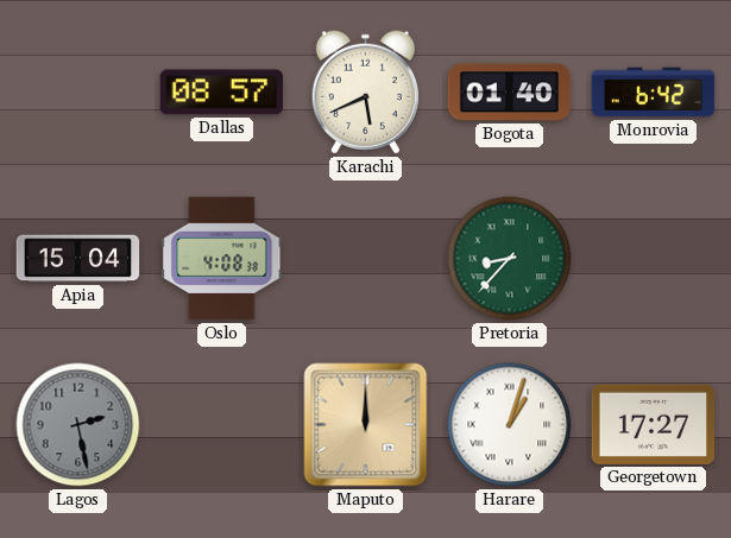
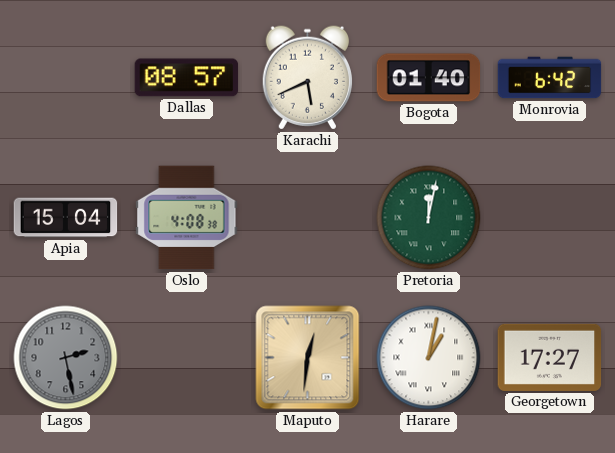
Pretoria: 8:37 -> 12:02
Maputo: 12:00 -> 12:31
Harare: 1:03 -> 1:02
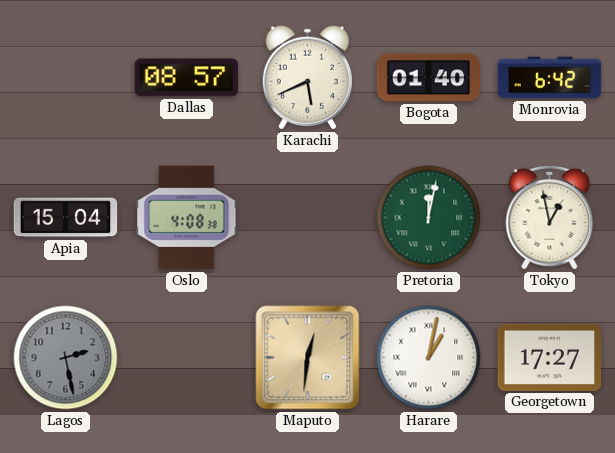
Tokyo: none -> 12:58
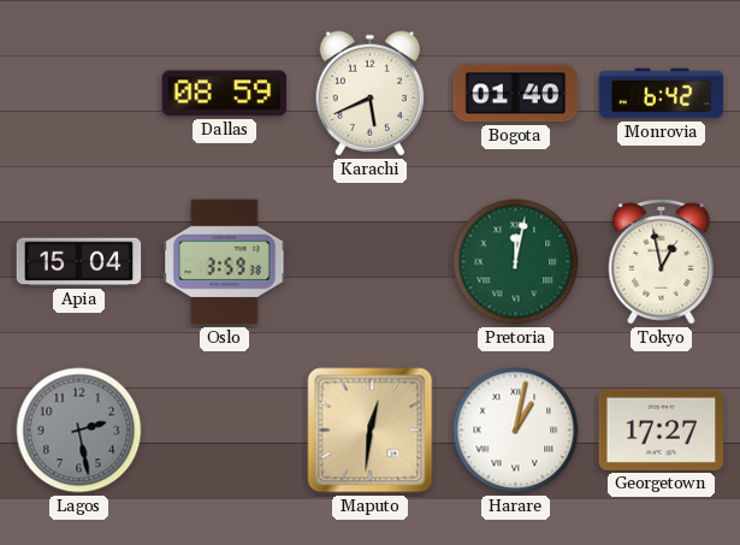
Dallas: 08:57 -> 08:59
Oslo: 4:08 -> 3:59
